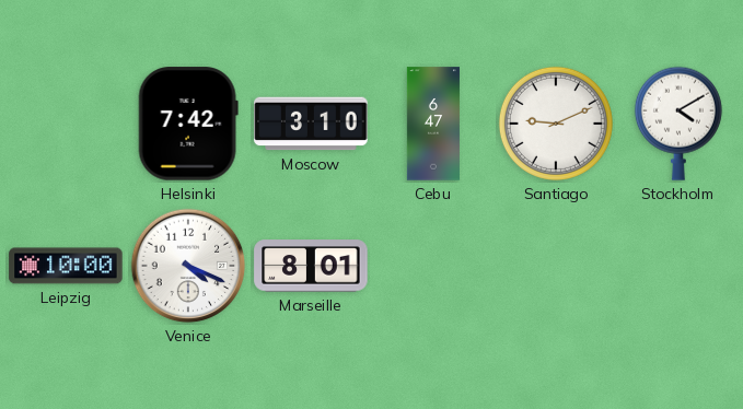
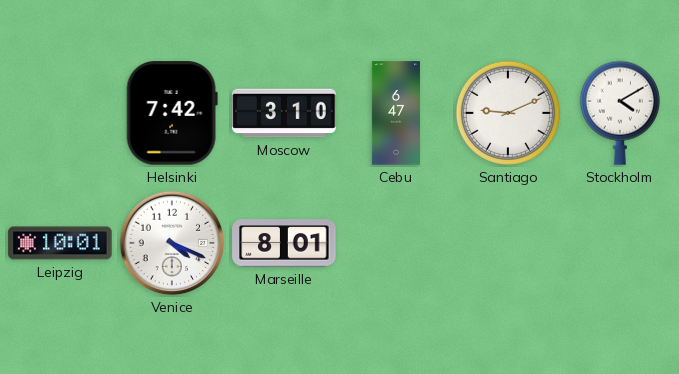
Leipzig: 10:00 -> 10:01
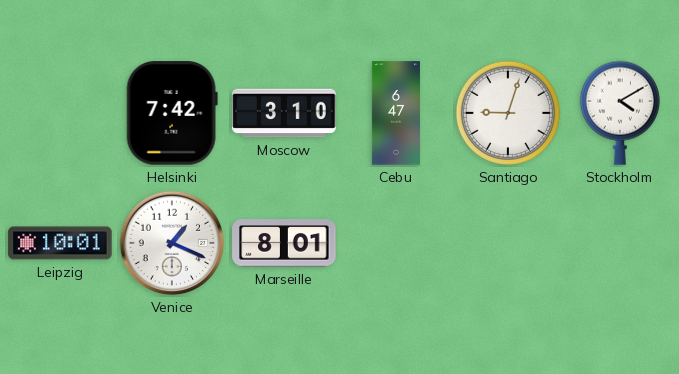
Santiago: 9:11 -> 9:03
Venice: 4:19 -> 1:19
